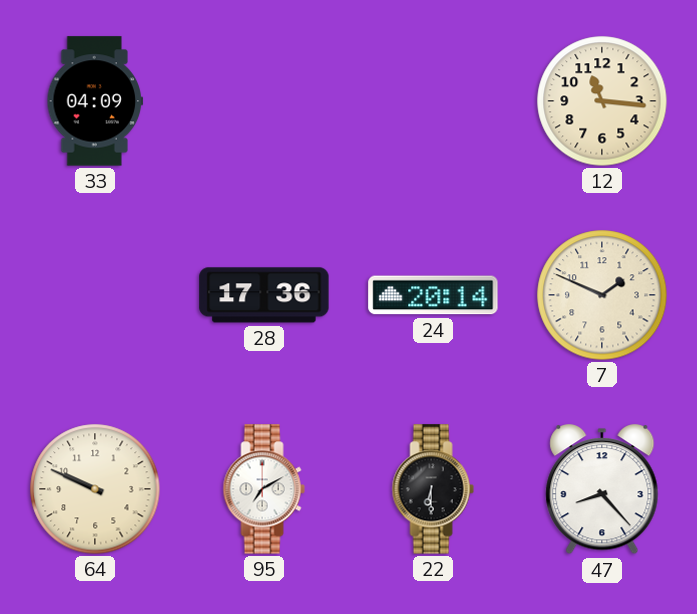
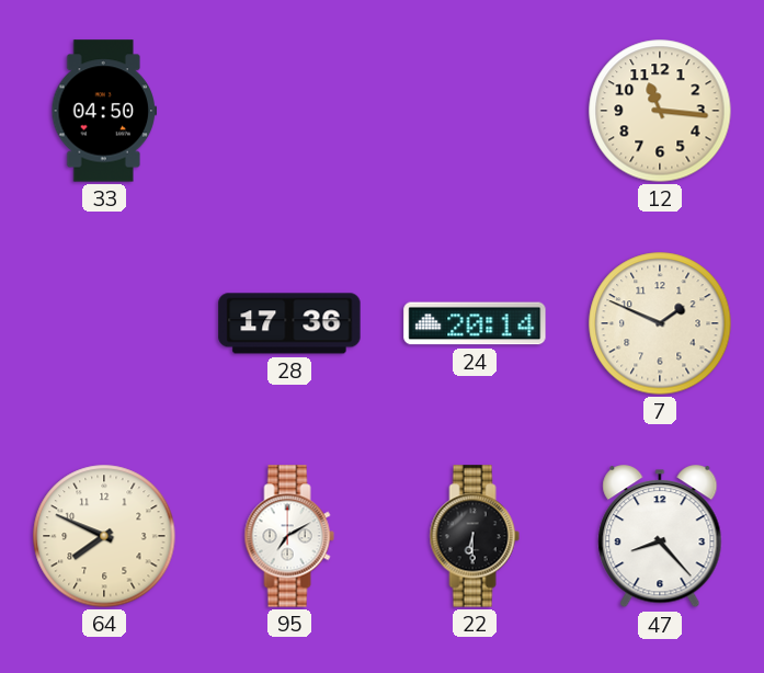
33: 04:09 -> 04:50
64: 9:49 -> 7:49
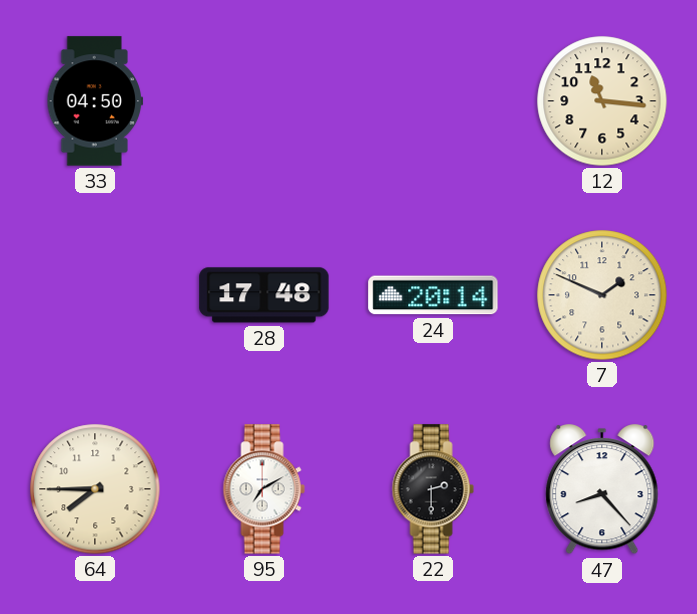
28: 17:36 -> 17:48
64: 7:49 -> 7:45
22: 6:30 -> 2:30
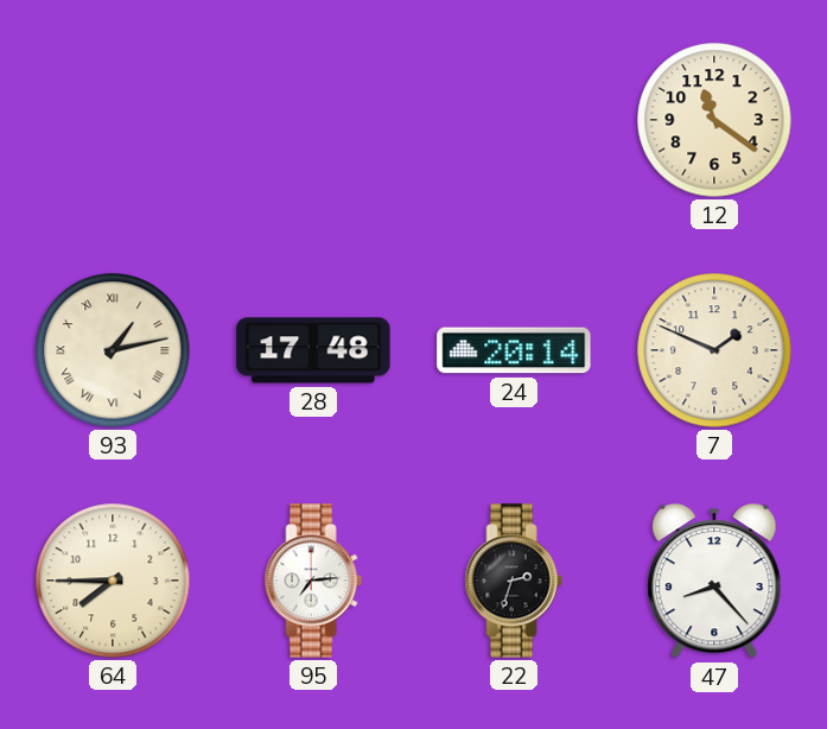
33: 04:50 -> none
12: 11:16 -> 11:21
93: none -> 1:13
95: 7:10 -> 7:14
22: 2:30 -> 2:33
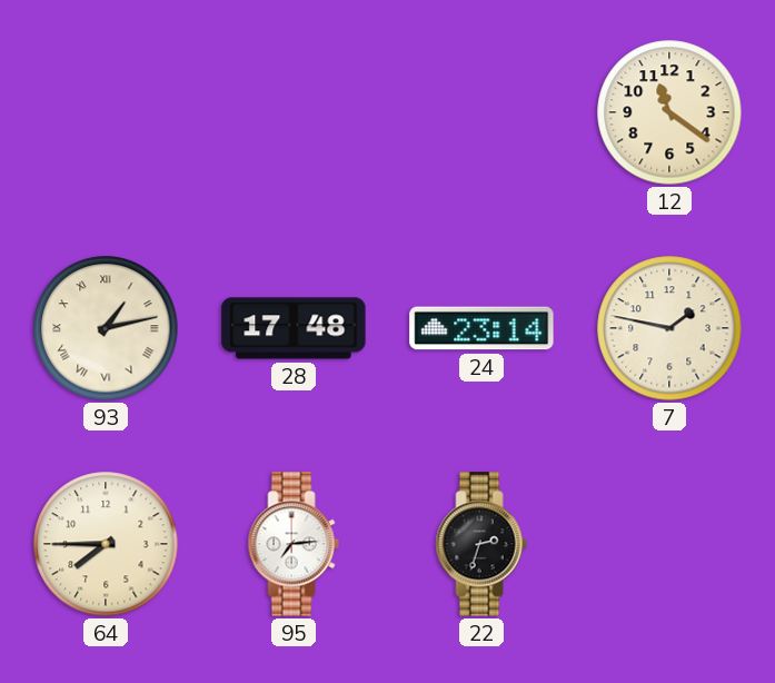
24: 20:14 -> 23:14
7: 1:49 -> 1:47
47: 8:23 -> none
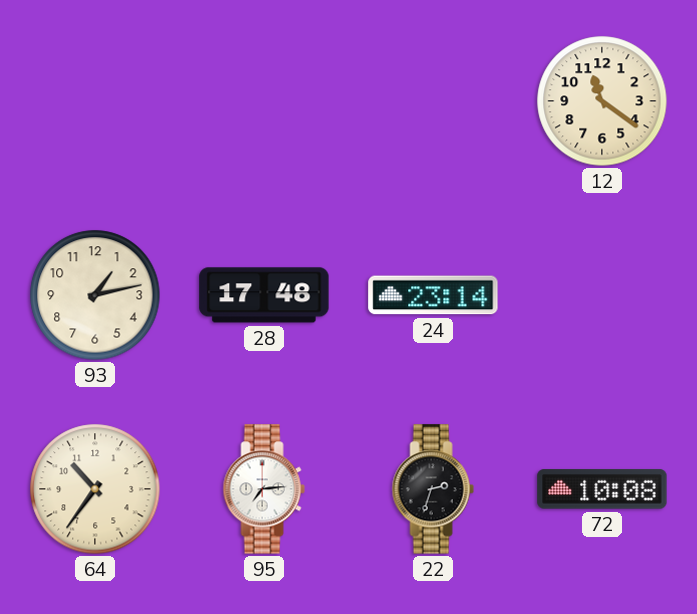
93 numerals: Roman -> Arabic
7: 1:47 -> none
64: 7:45 -> 10:36
72: none -> 10:08
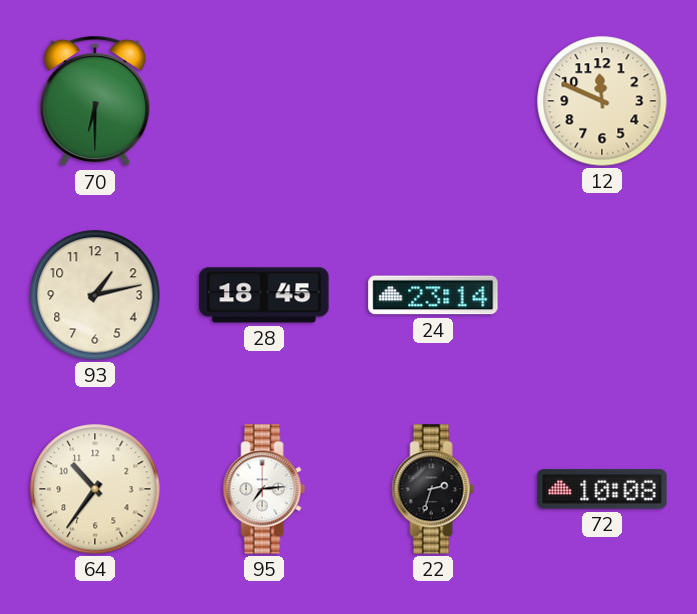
70: none -> 6:30
12: 11:21 -> 11:49
28: 17:48 -> 18:45
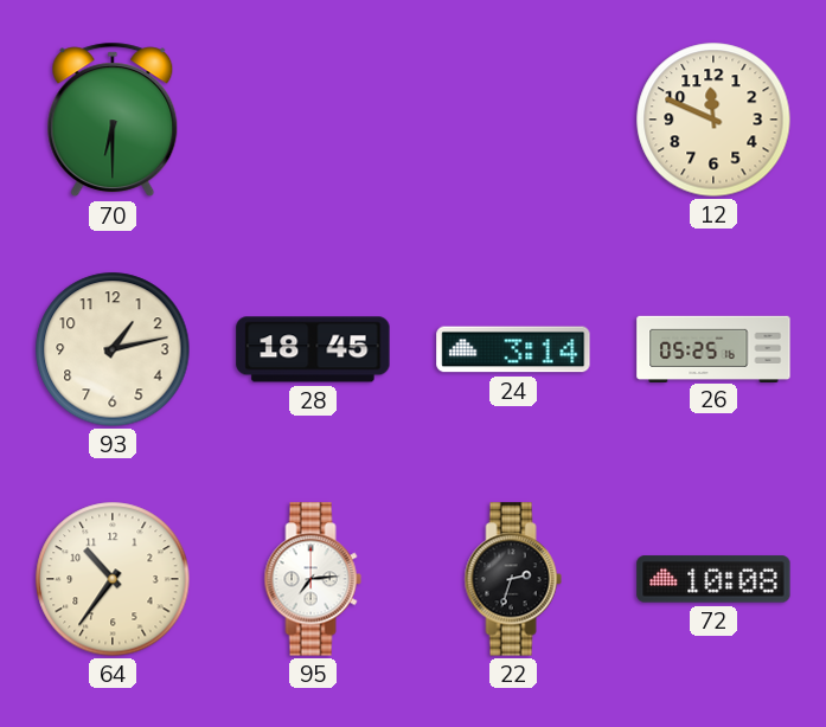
24: 23:14 -> 3:14
26: none -> 05:25
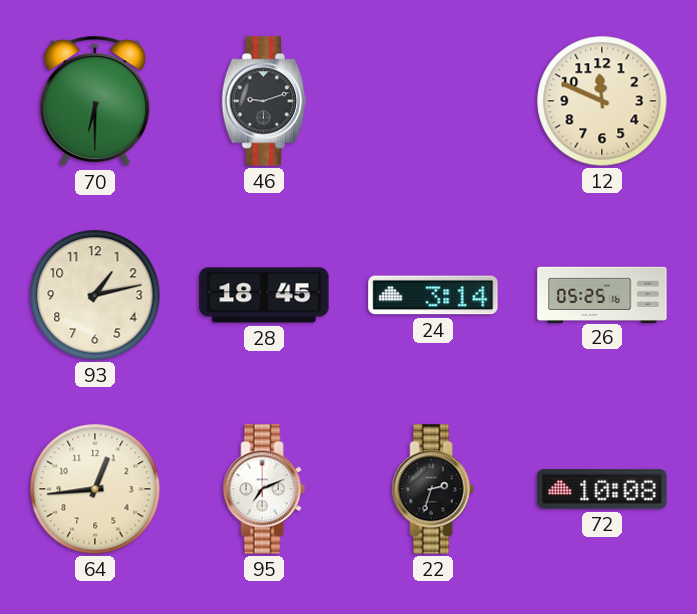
46: none -> 9:12
64: 10:36 -> 12:44
95: 7:14 -> 7:11
